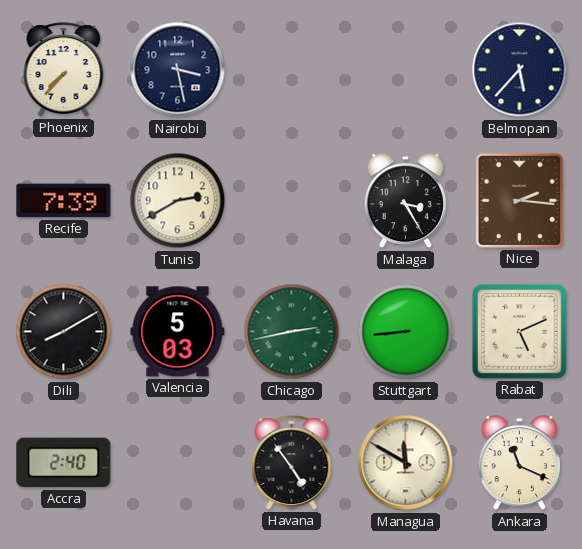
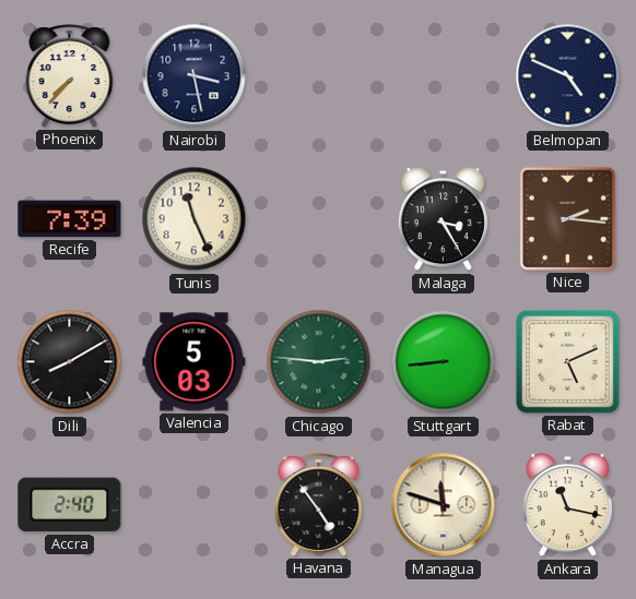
Belmopan: 5:37 -> 4:49
Tunis: 2:40 -> 11:26
Chicago: 2:43 -> 2:46
Managua: 11:50 -> 11:48
Ankara: 11:19 -> 11:17
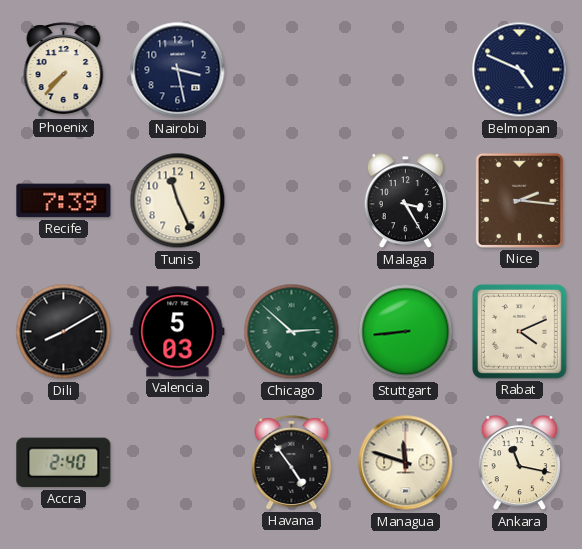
Chicago: 2:46 -> 2:52
Rabat: 5:11 -> 4:11
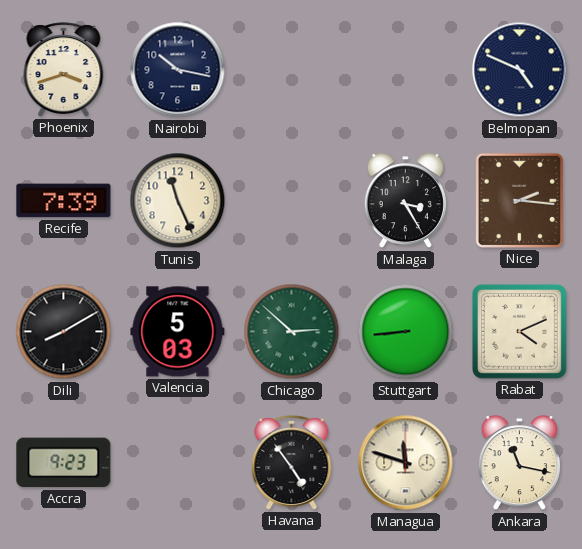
Phoenix: 7:37 -> 3:42
Nairobi: 3:28 -> 10:17
Accra: 2:40 -> 9:23
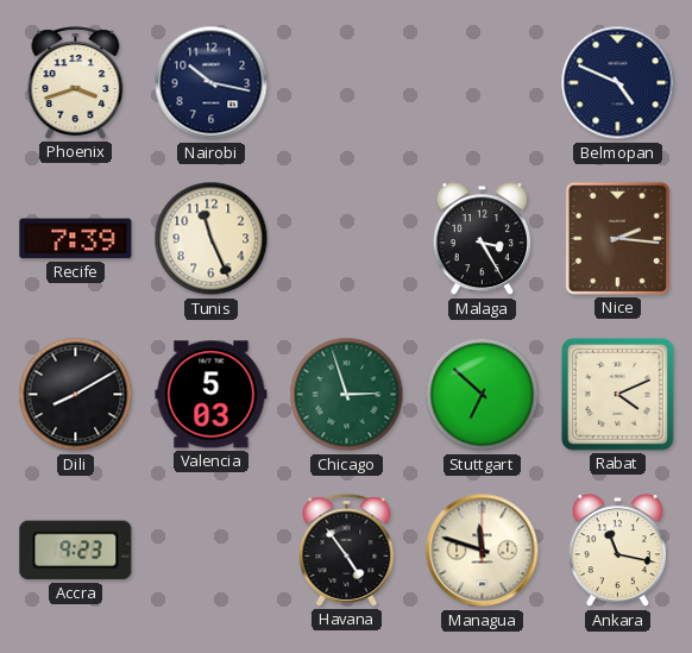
Chicago: 2:52 -> 2:57
Stuttgart: 8:44 -> 6:52
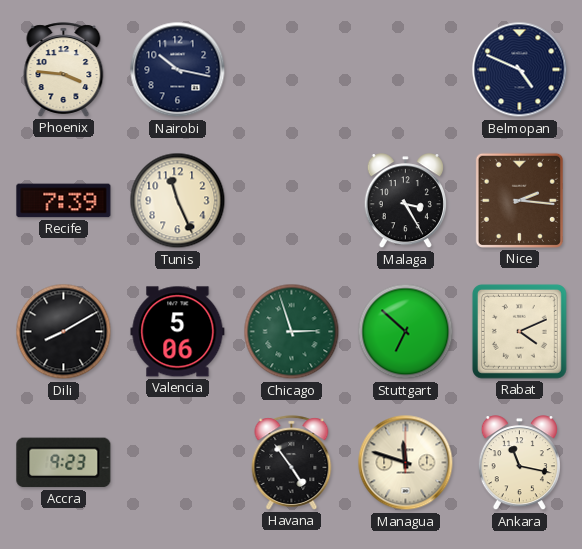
Phoenix: 3:42 -> 3:46
Valencia: 5:03 -> 5:06
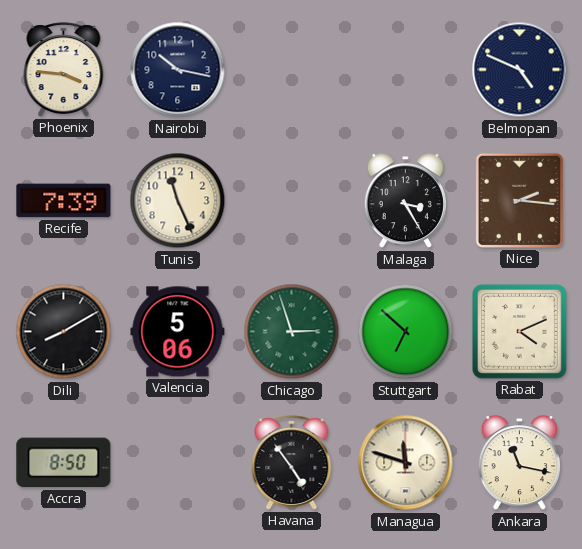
Accra: 9:23 -> 8:50
